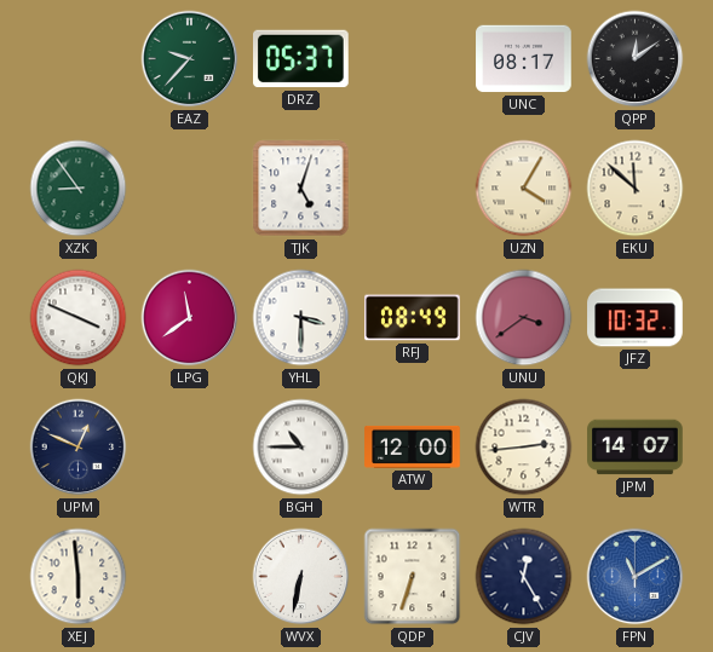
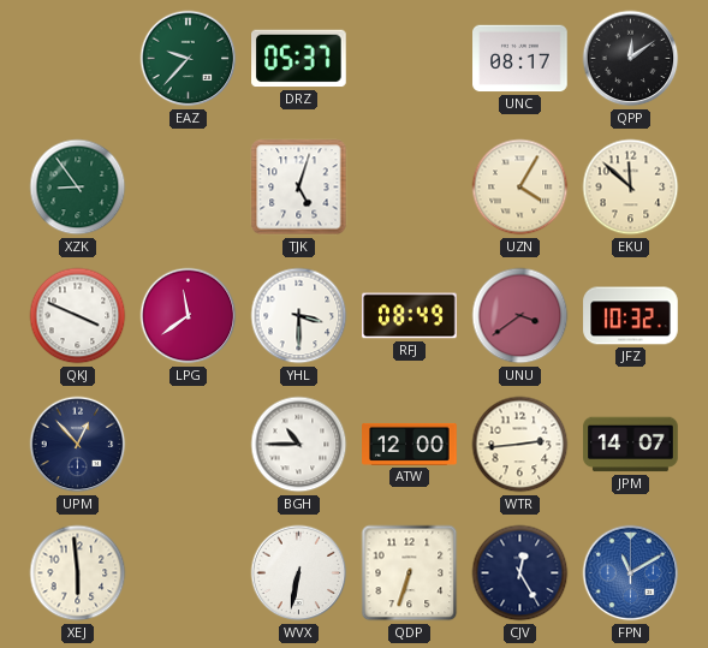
UPM: 12:49 -> 12:53
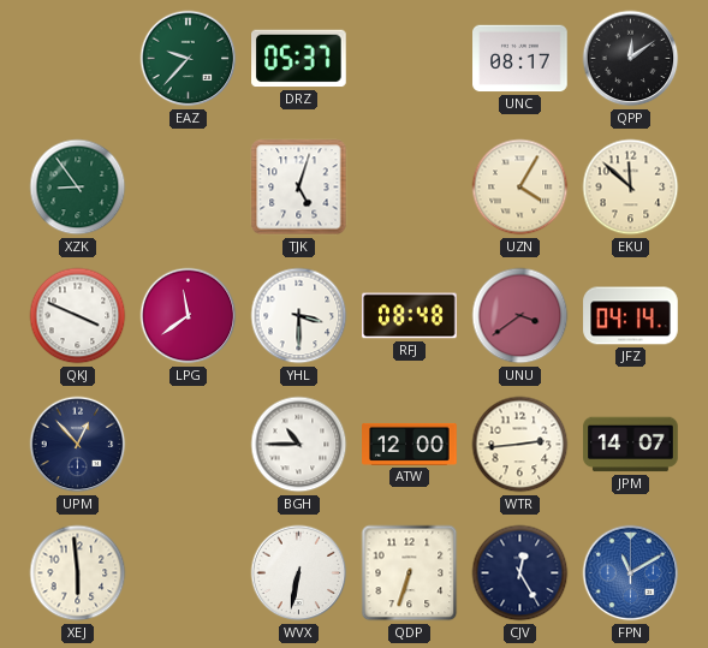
RFJ: 08:49 -> 08:48
JFZ: 10:32 -> 04:14
